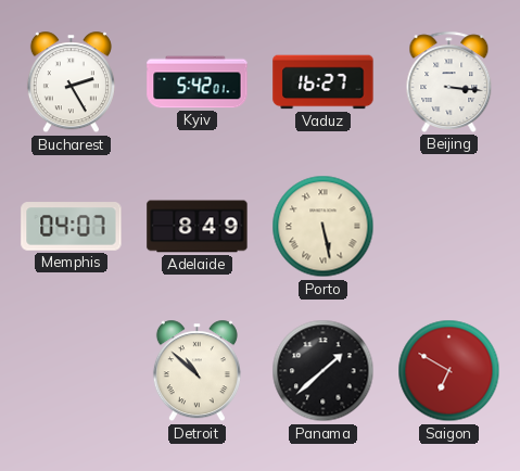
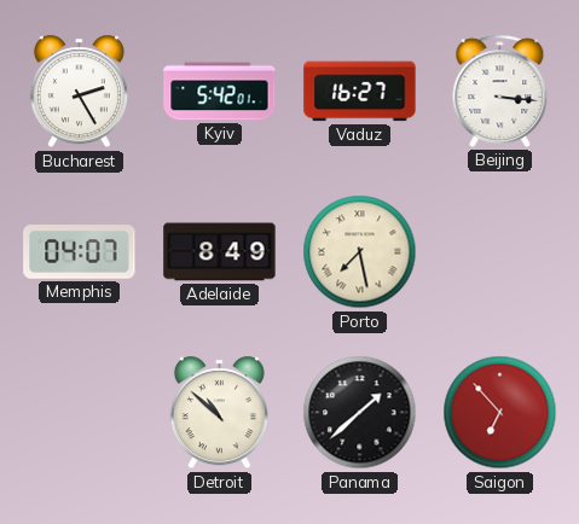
Porto: 5:28 -> 7:28
Saigon: 6:50 -> 6:53
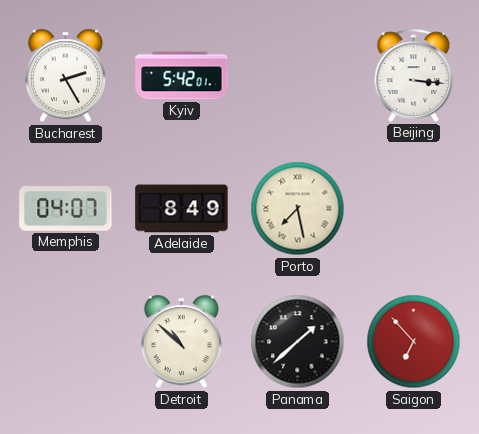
Vaduz: 16:27 -> none
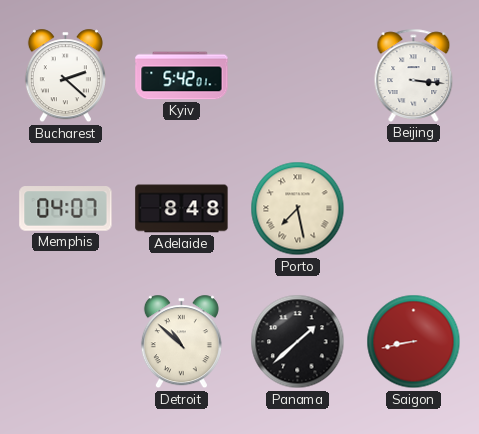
Bucharest: 2:25 -> 2:22
Adelaide: 8:49 -> 8:48
Saigon: 6:53 -> 8:43
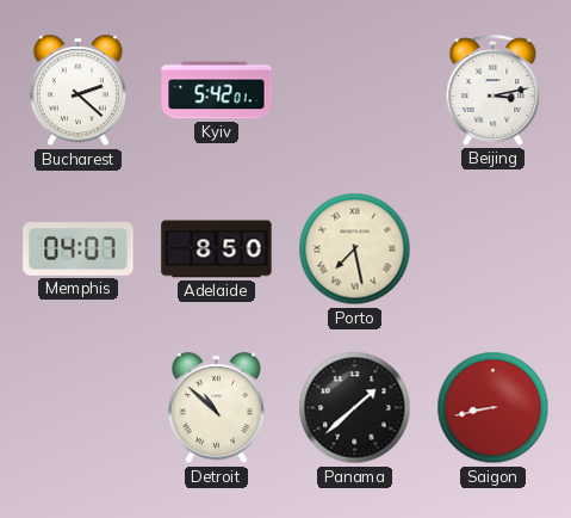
Beijing: 3:16 -> 3:13
Adelaide: 8:48 -> 8:50
